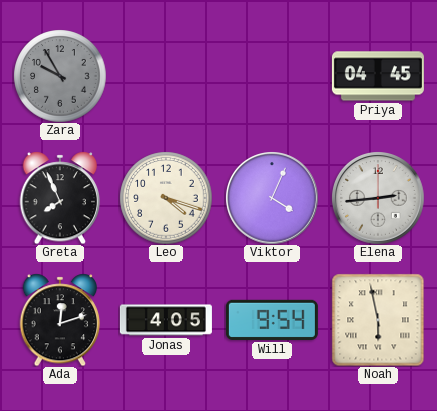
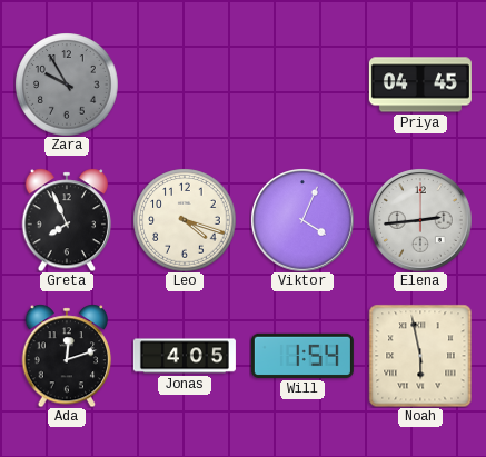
Will: 9:54 -> 1:54
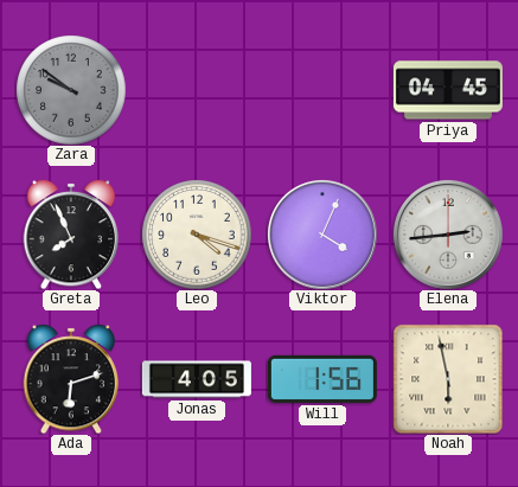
Zara: 9:55 -> 9:51
Ada: 12:12 -> 6:12
Will: 1:54 -> 1:56
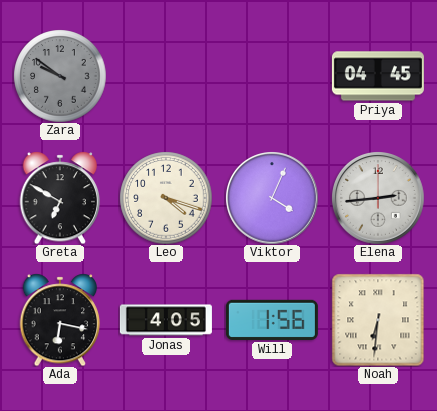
Greta: 7:56 -> 6:50
Ada: 6:12 -> 6:17
Noah: 5:58 -> 6:31
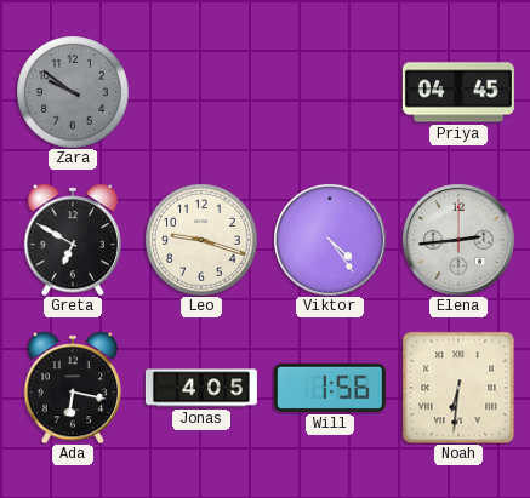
Leo: 4:18 -> 9:18
Viktor: 4:04 -> 4:24
